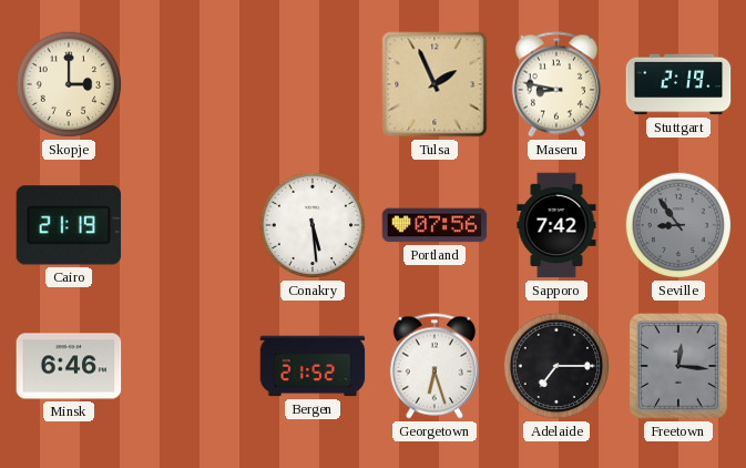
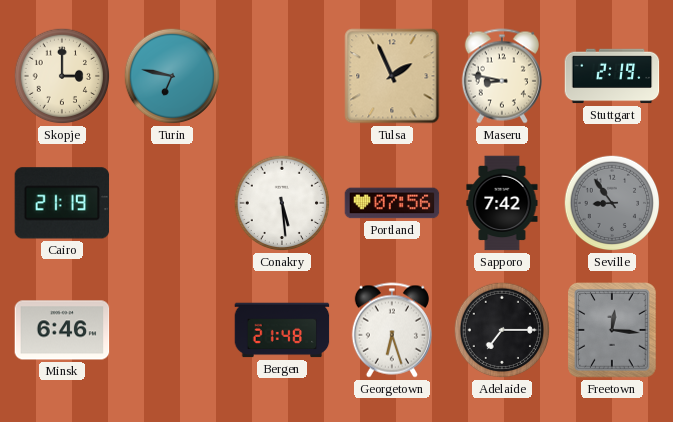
Turin: none -> 6:47
Bergen: 21:52 -> 21:48
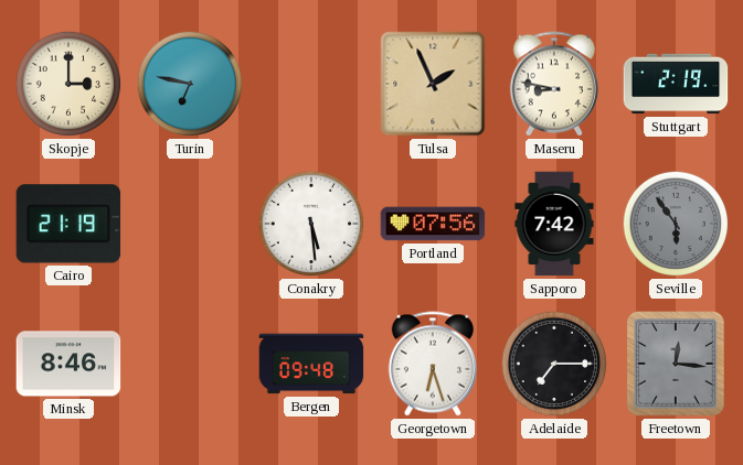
Seville: 8:54 -> 5:54
Minsk: 6:46 -> 8:46
Bergen: 21:48 -> 09:48
